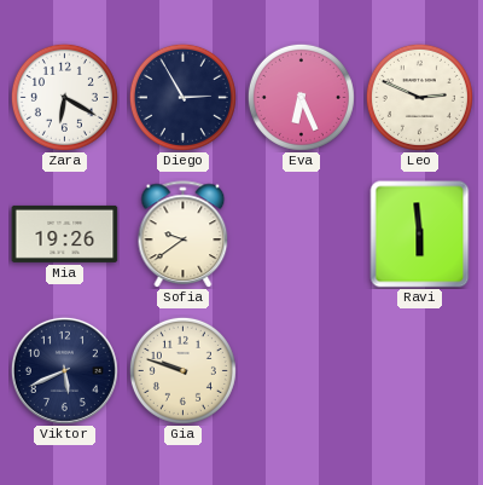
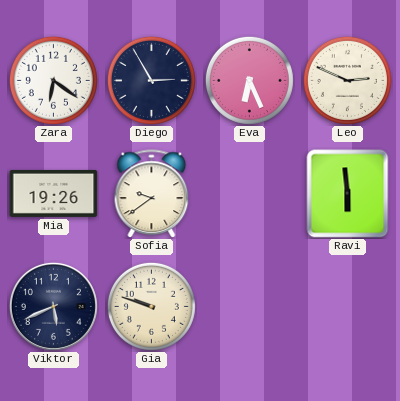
Zara: 6:20 -> 6:21
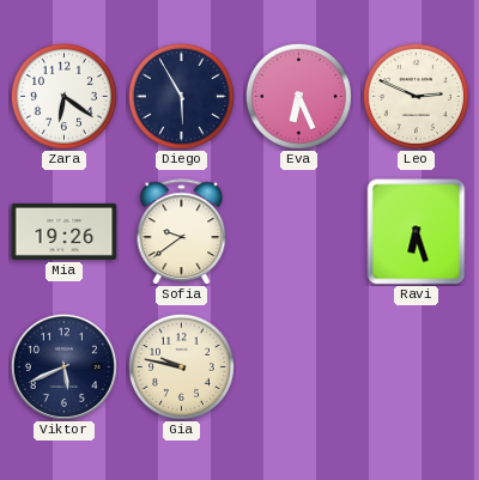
Diego: 2:55 -> 5:55
Ravi: 5:59 -> 6:27
Gia: 9:48 -> 9:47
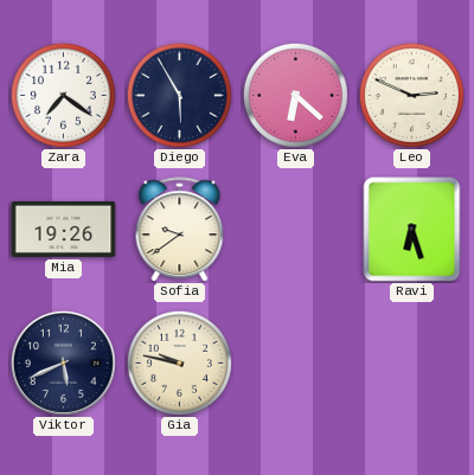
Zara: 6:21 -> 7:21
Eva: 6:26 -> 6:22
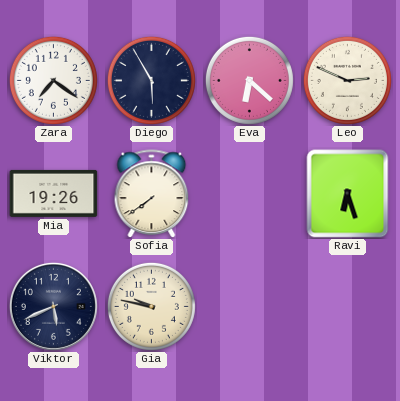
Sofia: 9:39 -> 7:39
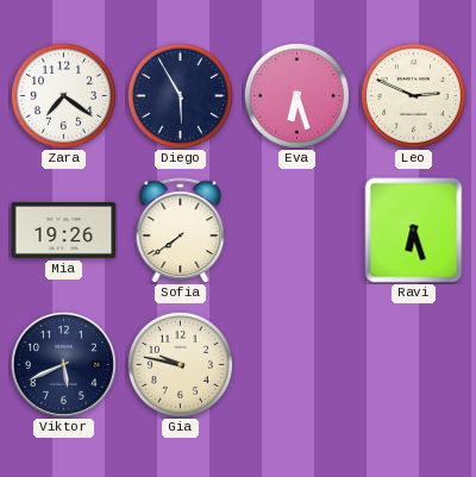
Eva: 6:22 -> 6:27
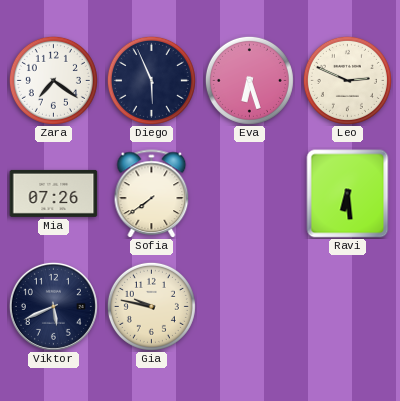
Diego: 5:55 -> 5:56
Mia: 19:26 -> 07:26
Ravi: 6:27 -> 6:29
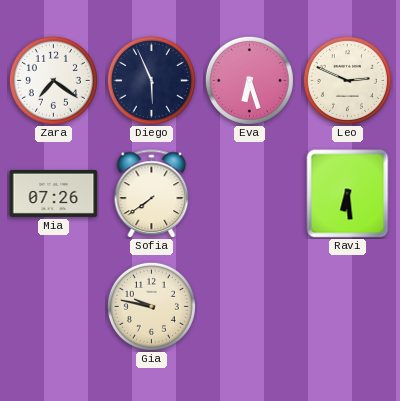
Viktor: 5:41 -> none
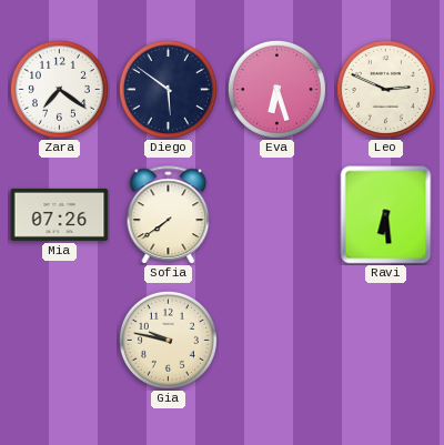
Diego: 5:56 -> 5:51
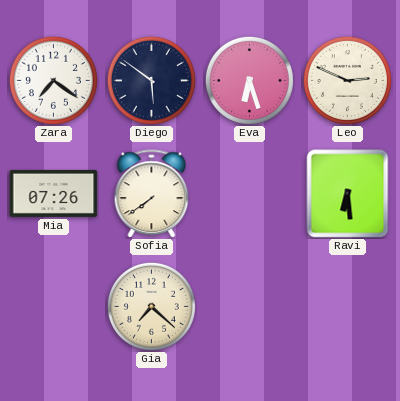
Gia: 9:47 -> 7:22
